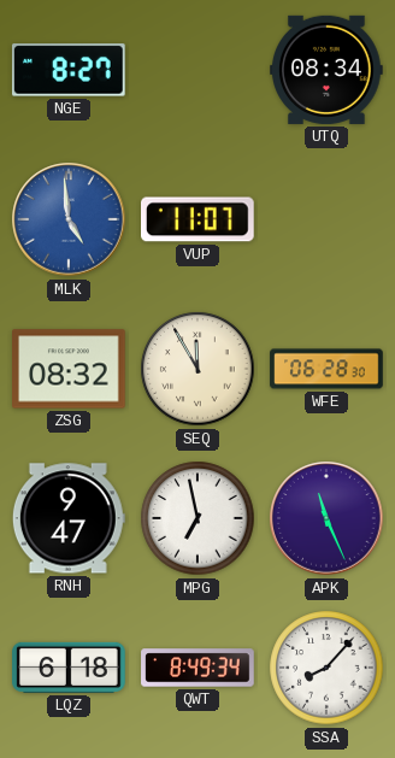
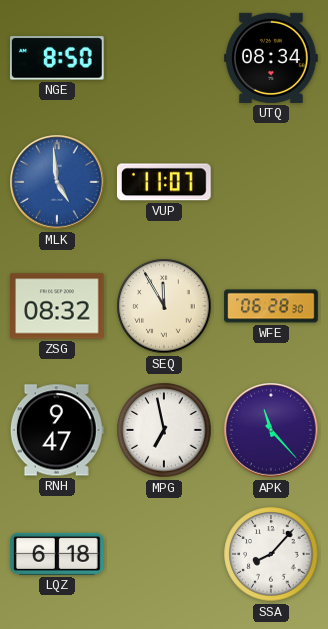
NGE: 8:27 -> 8:50
APK: 11:26 -> 11:23
QWT: 8:49 -> none
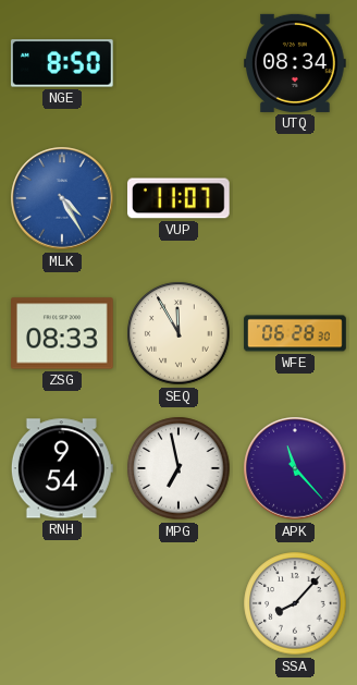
MLK: 4:59 -> 4:25
ZSG: 08:32 -> 08:33
RNH: 9:47 -> 9:54
LQZ: 6:18 -> none
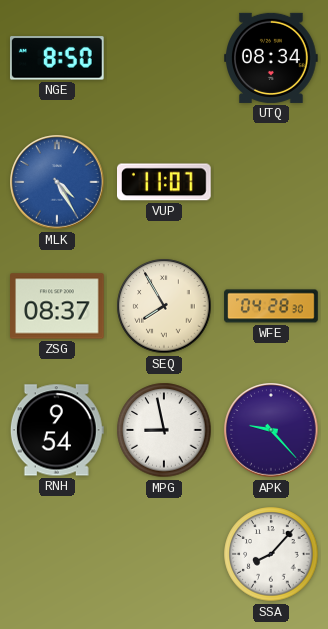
ZSG: 08:33 -> 08:37
SEQ: 11:55 -> 7:55
WFE: 06:28 -> 04:28
MPG: 6:58 -> 8:58
APK: 11:23 -> 9:23
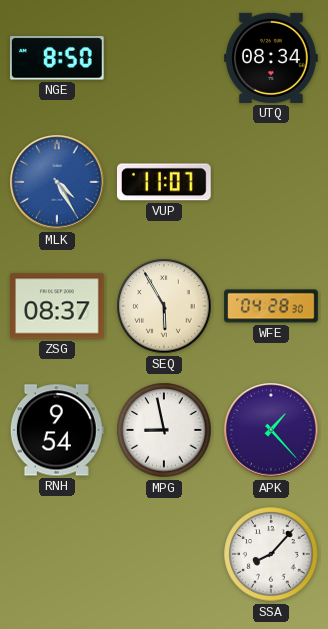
SEQ: 7:55 -> 5:55
APK: 9:23 -> 1:23
